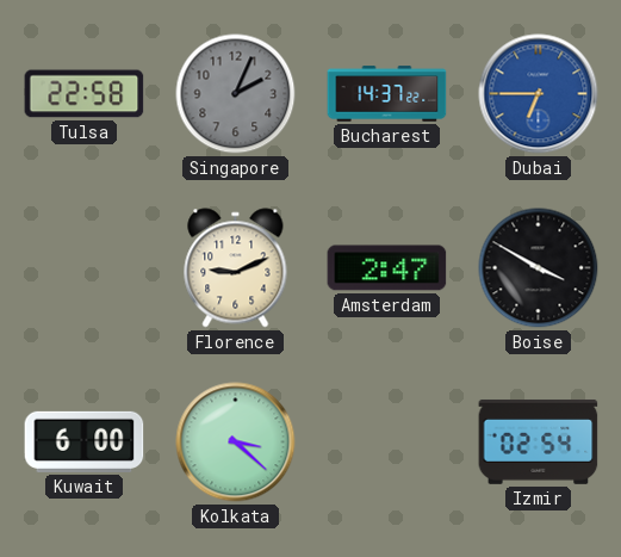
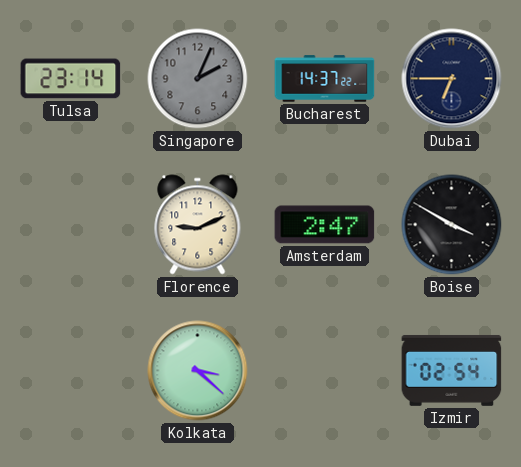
Tulsa: 22:58 -> 23:14
Dubai dial: blue -> navy
Kuwait: 6:00 -> none
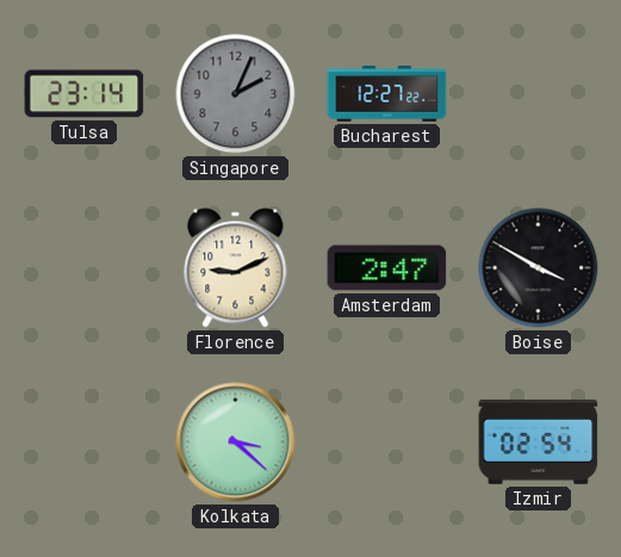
Bucharest: 14:37 -> 12:27
Dubai: 6:45 -> none
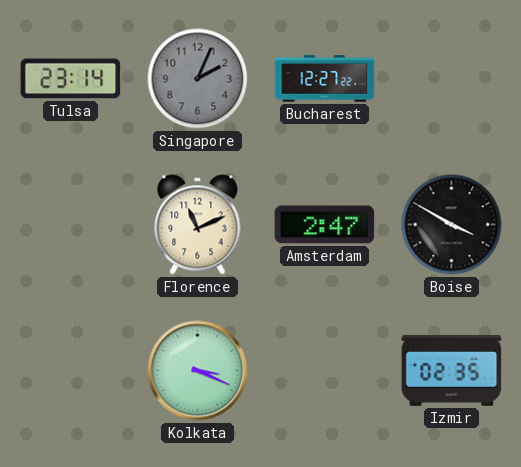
Florence: 9:11 -> 11:11
Kolkata: 3:22 -> 3:19
Izmir: 02:54 -> 02:35
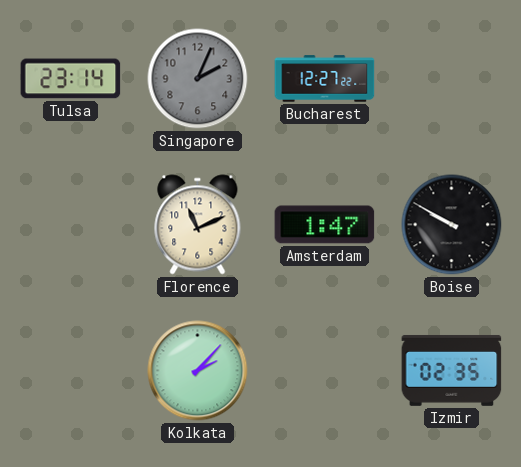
Amsterdam: 2:47 -> 1:47
Boise: 3:50 -> 9:50
Kolkata: 3:19 -> 2:07
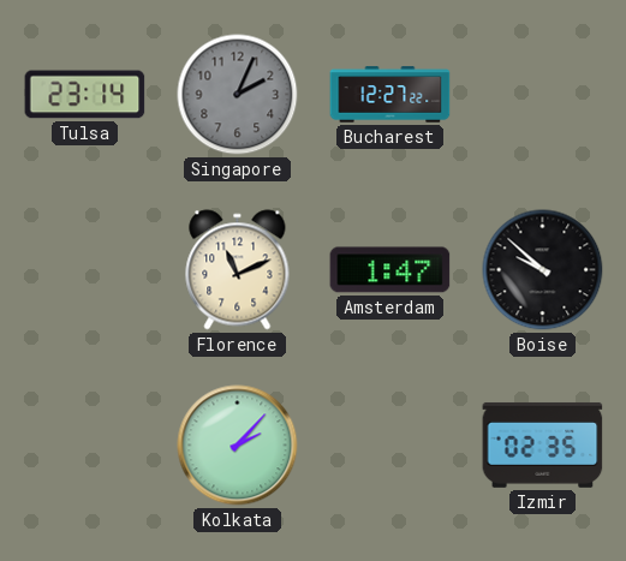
Boise: 9:50 -> 9:52
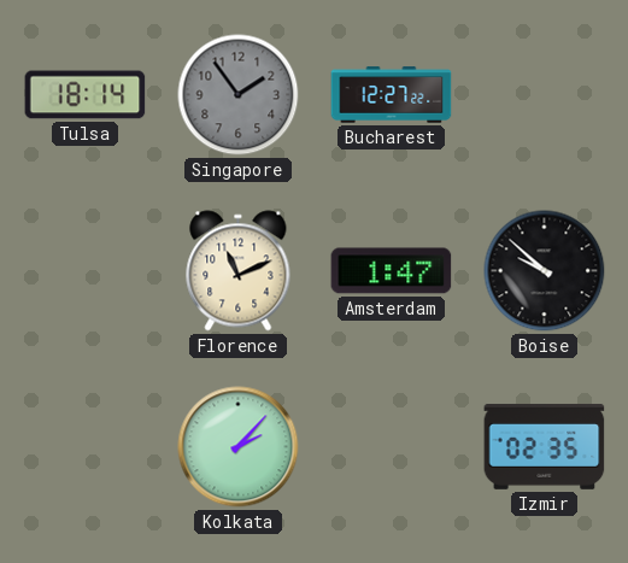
Tulsa: 23:14 -> 18:14
Singapore: 2:04 -> 1:54
